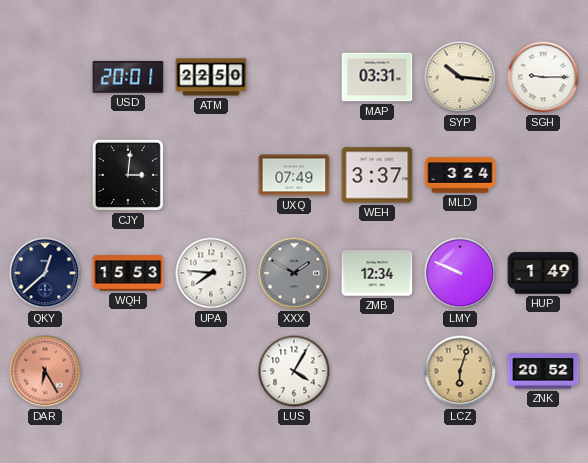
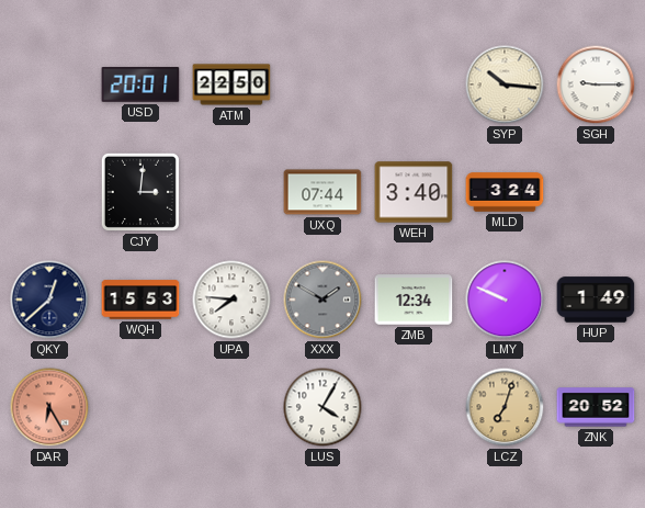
MAP: 03:31 -> none
UXQ: 07:49 -> 07:44
WEH: 3:37 -> 3:40
LCZ: 6:03 -> 7:03
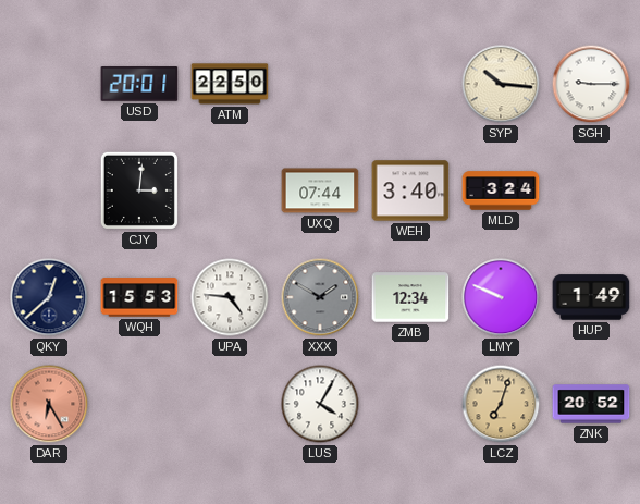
UPA: 7:46 -> 4:46
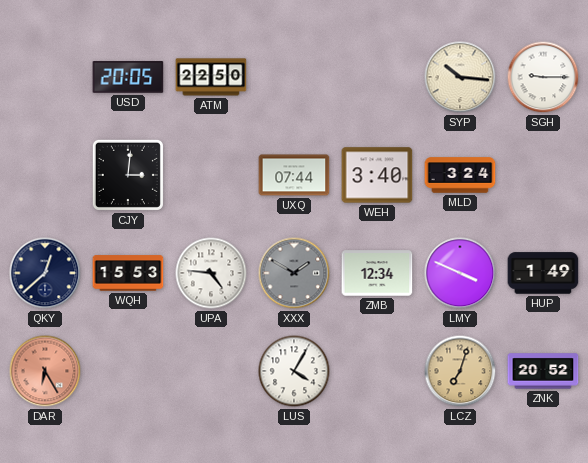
USD: 20:01 -> 20:05
LMY: 9:49 -> 3:49
